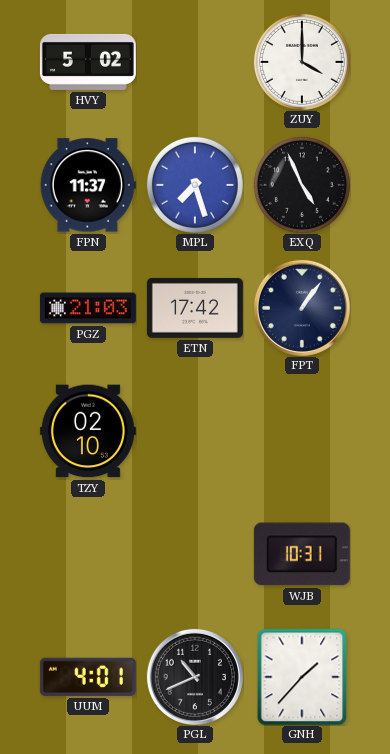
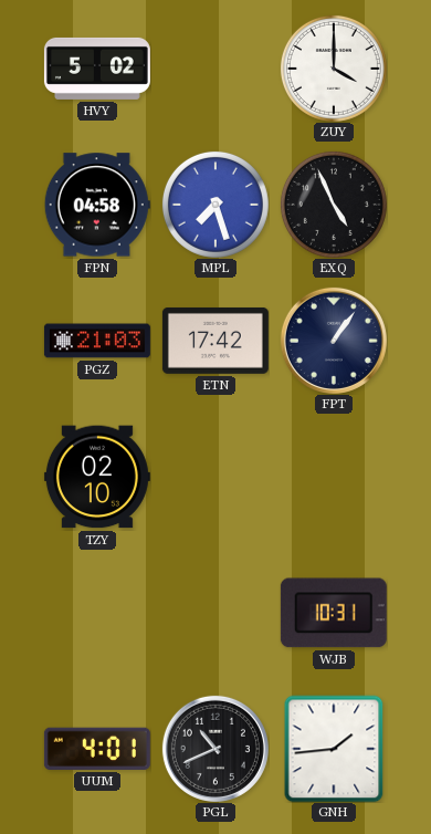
FPN: 11:37 -> 04:58
GNH: 1:37 -> 1:44
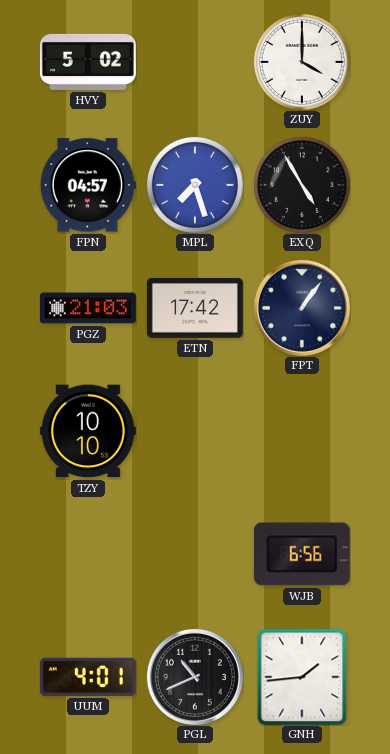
FPN: 04:58 -> 04:57
EXQ: 4:56 -> 4:55
TZY: 02:10 -> 10:10
WJB: 10:31 -> 6:56
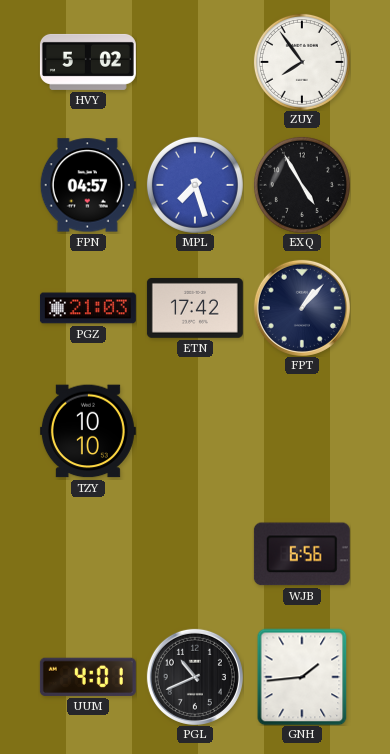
ZUY: 4:00 -> 7:54
FPT: 1:06 -> 1:07
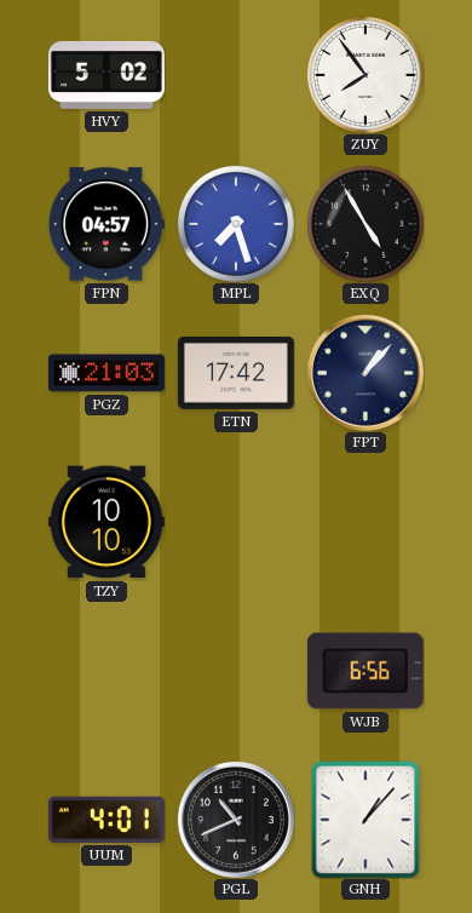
GNH: 1:44 -> 1:07
